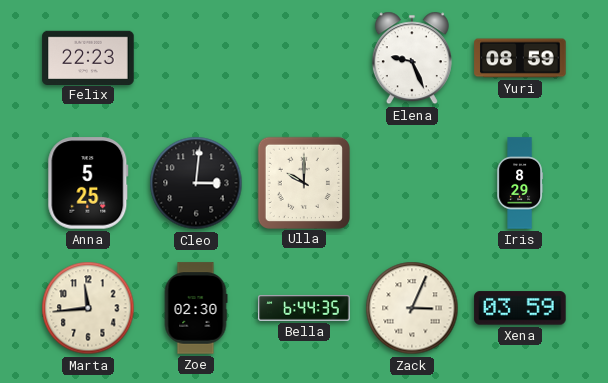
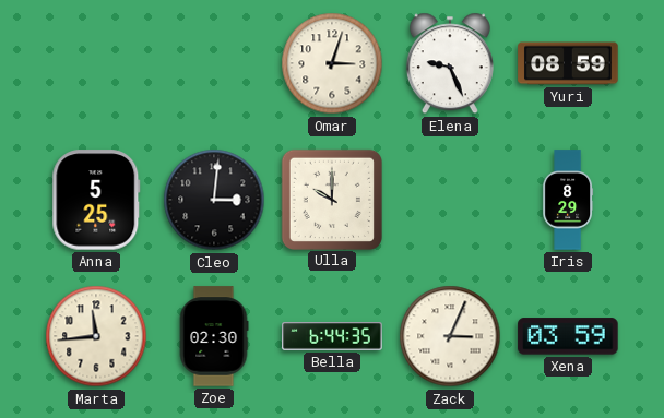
Felix: 22:23 -> none
Omar: none -> 3:03
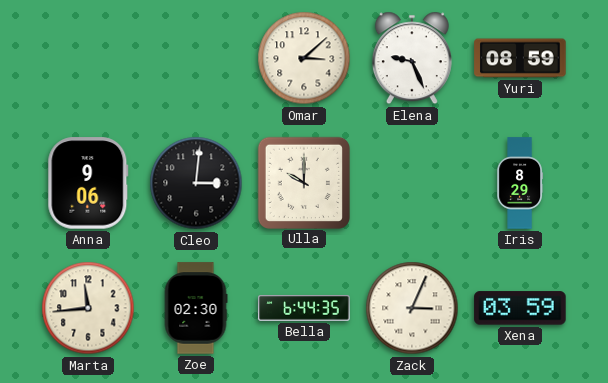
Omar: 3:03 -> 3:08
Anna: 5:25 -> 9:06
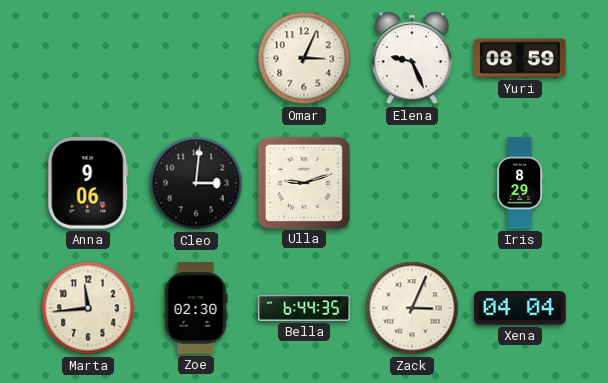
Omar: 3:08 -> 3:04
Ulla: 10:00 -> 9:12
Xena: 03:59 -> 04:04
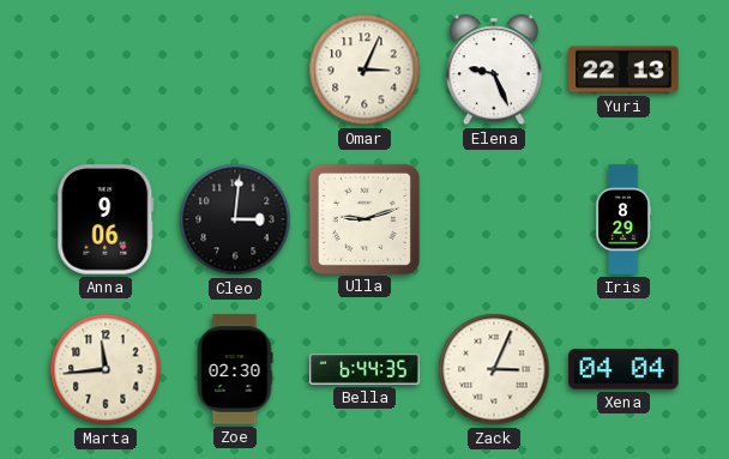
Yuri: 08:59 -> 22:13
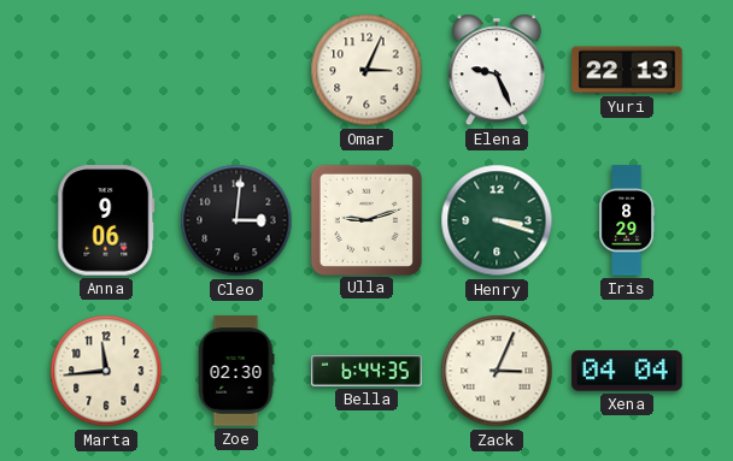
Henry: none -> 3:18
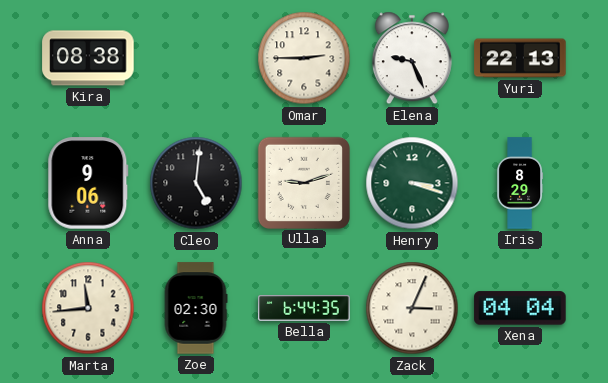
Kira: none -> 08:38
Omar: 3:04 -> 2:45
Cleo: 3:01 -> 5:01
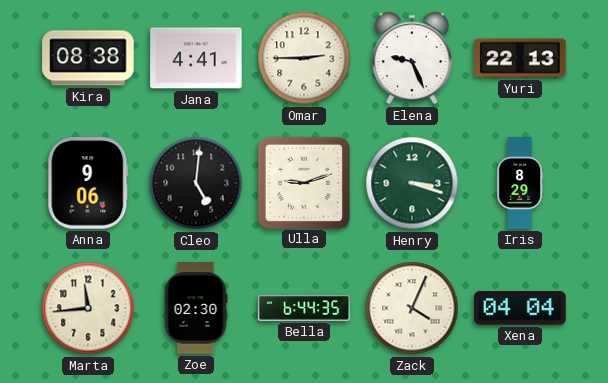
Jana: none -> 4:41
Zack: 3:04 -> 4:04
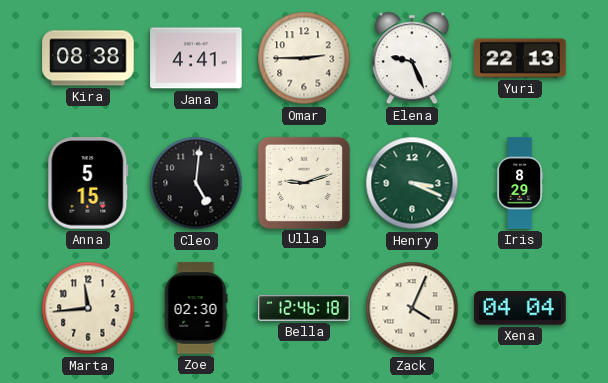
Anna: 9:06 -> 5:15
Henry: 3:18 -> 3:19
Bella: 6:44 -> 12:46
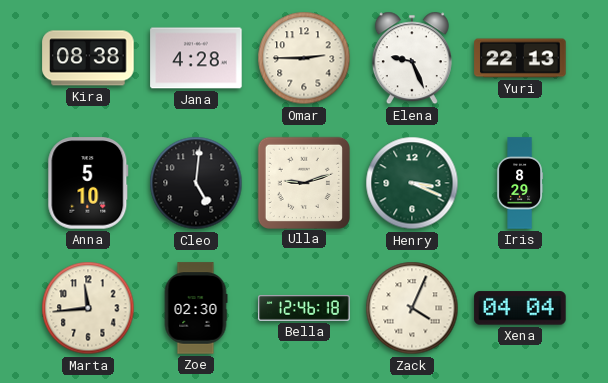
Jana: 4:41 -> 4:28
Anna: 5:15 -> 5:10
